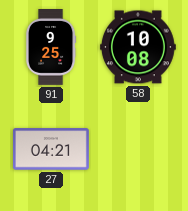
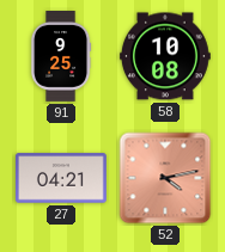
52: none -> 4:13
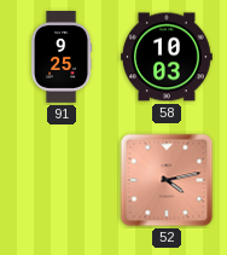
58: 10:08 -> 10:03
27: 04:21 -> none
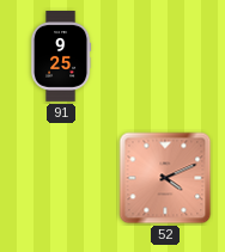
58: 10:03 -> none
52: 4:13 -> 4:11
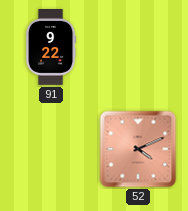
91: 9:25 -> 9:22
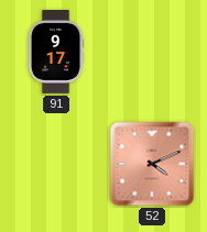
91: 9:22 -> 9:17
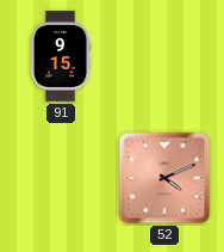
91: 9:17 -> 9:15
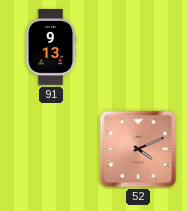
91: 9:15 -> 9:13
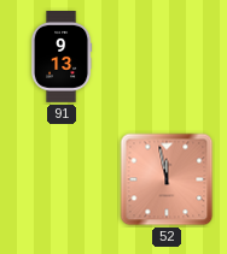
52: 4:11 -> 11:58
